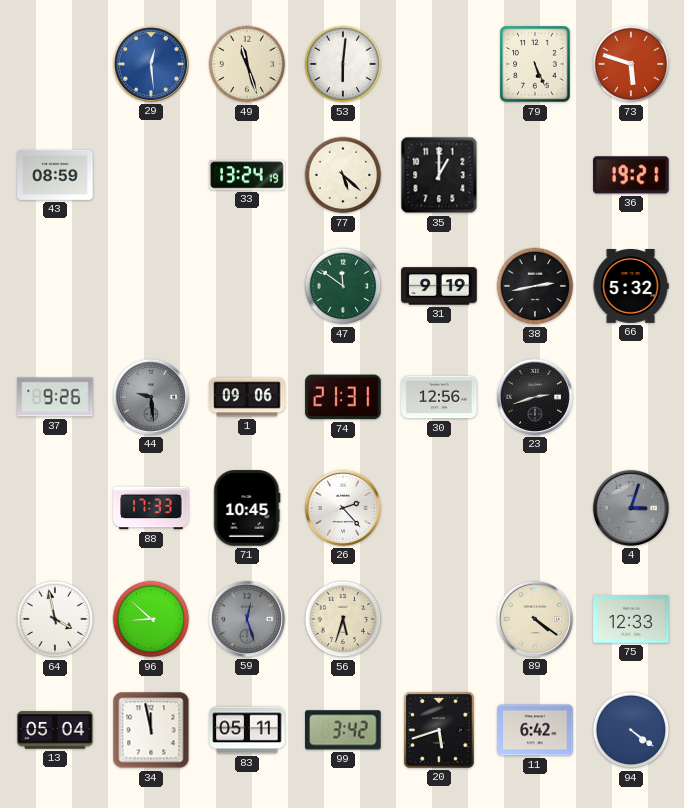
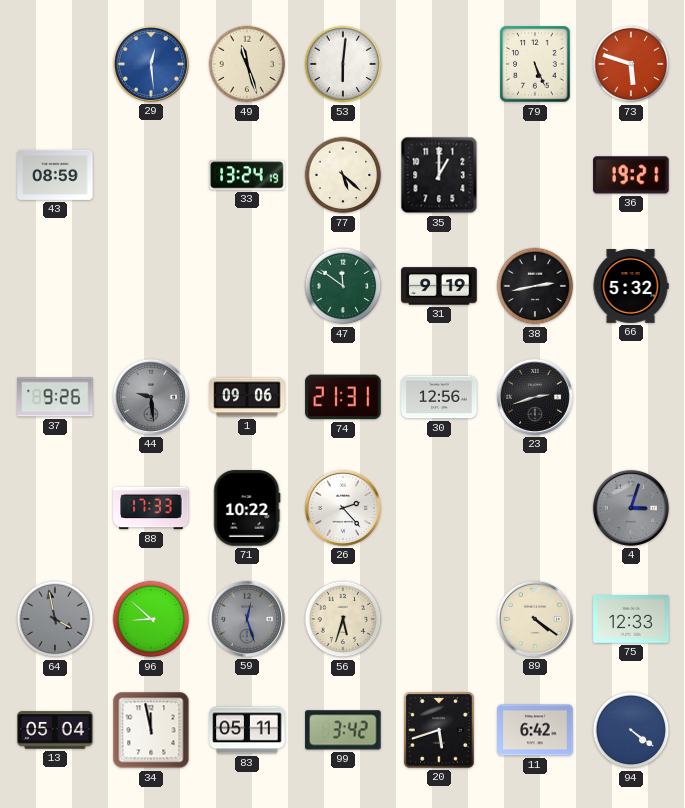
71: 10:45 -> 10:22
64 dial: white -> grey
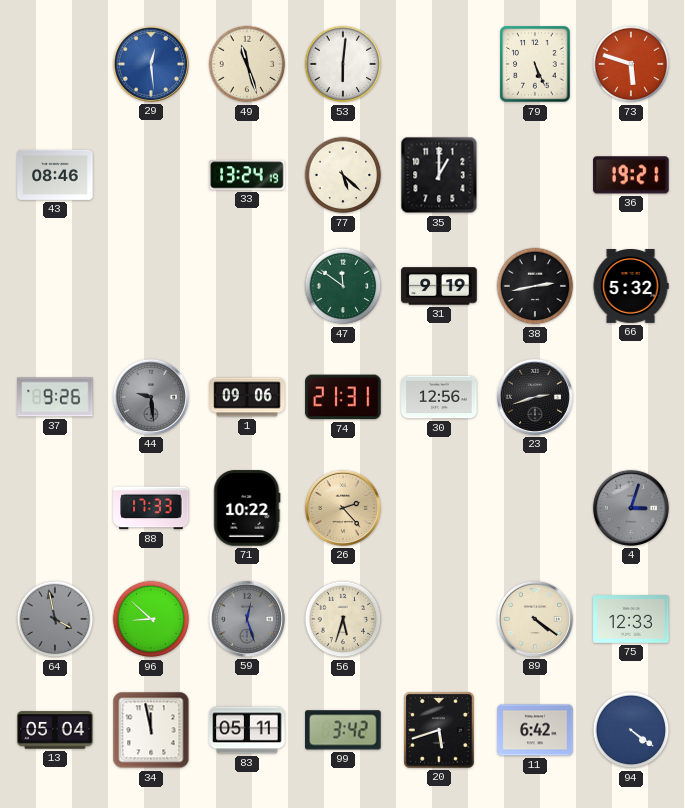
43: 08:59 -> 08:46
26 dial: white -> champagne
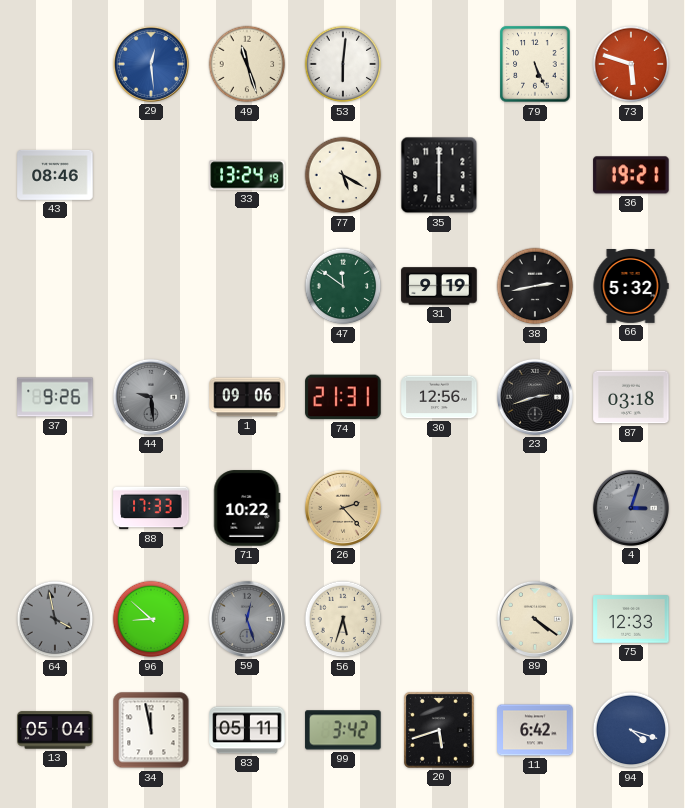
77: 5:22 -> 5:20
35: 1:00 -> 6:00
87: none -> 03:18
94: 4:21 -> 4:18
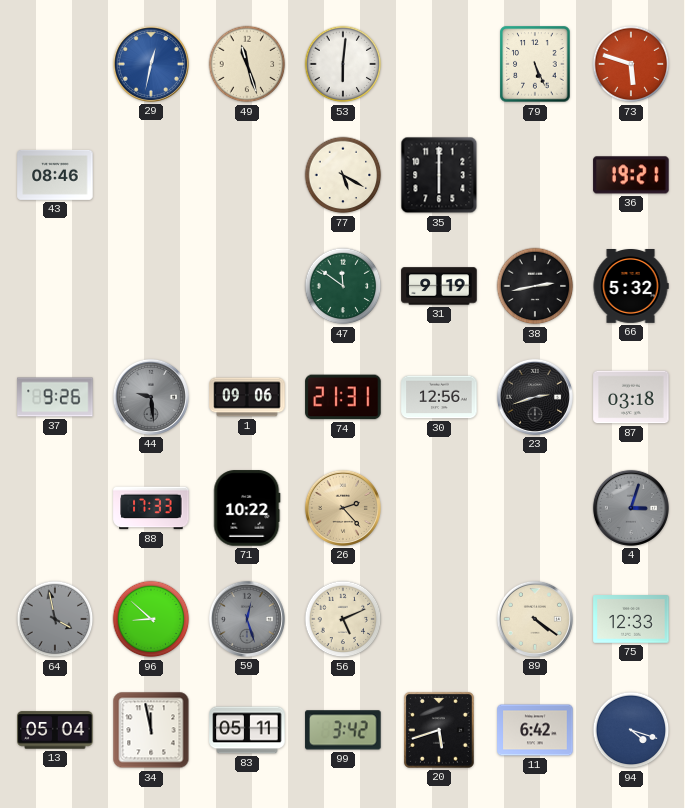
29: 12:29 -> 12:32
33: 13:24 -> none
56: 5:33 -> 5:11
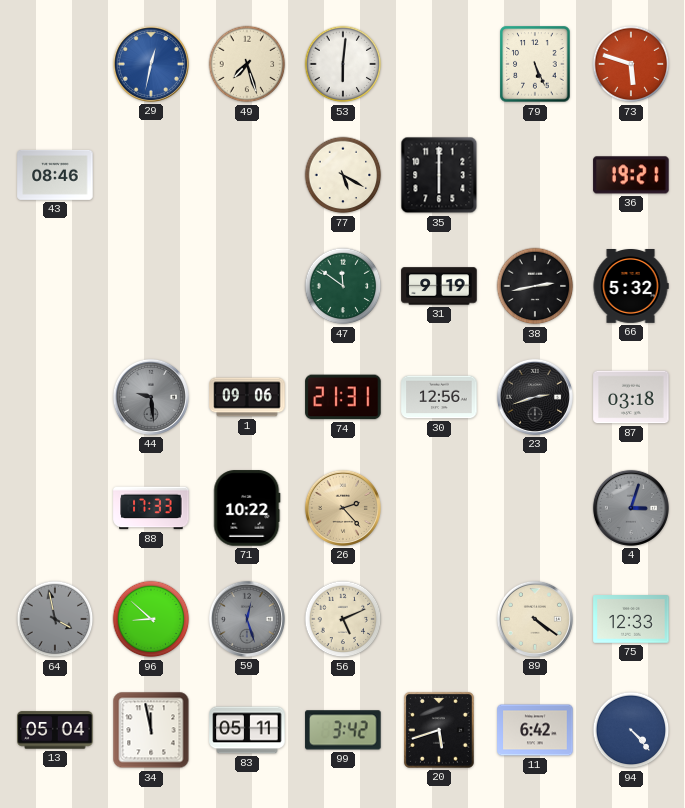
49: 11:27 -> 7:27
37: 9:26 -> none
94: 4:18 -> 4:23
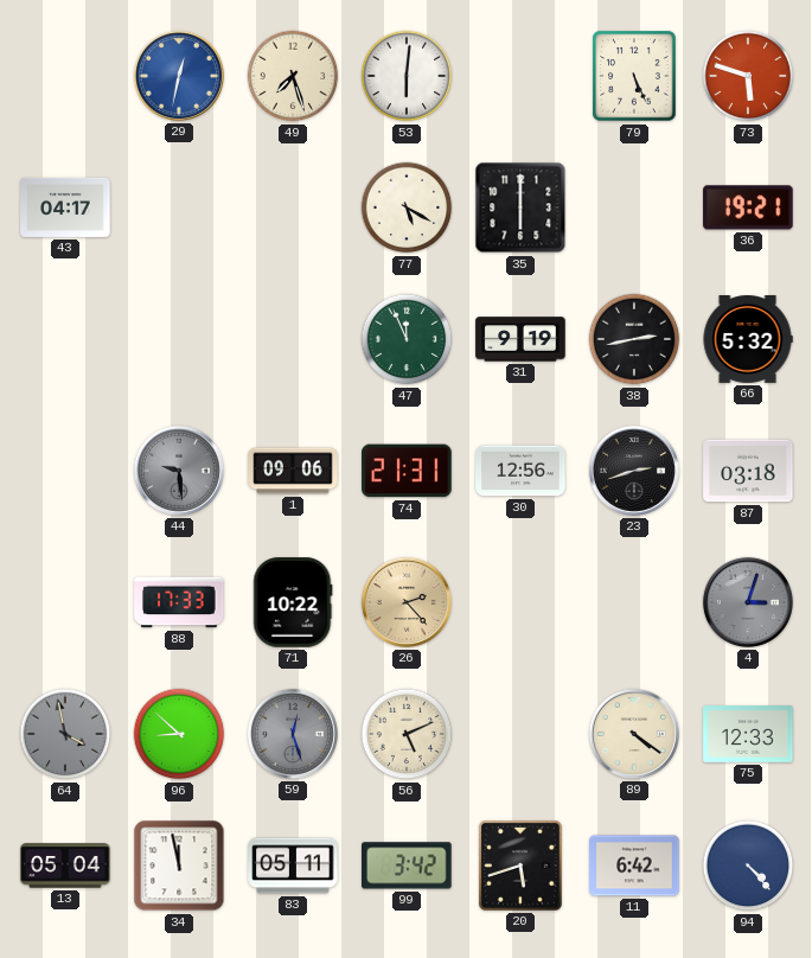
43: 08:46 -> 04:17
47: 11:51 -> 11:56
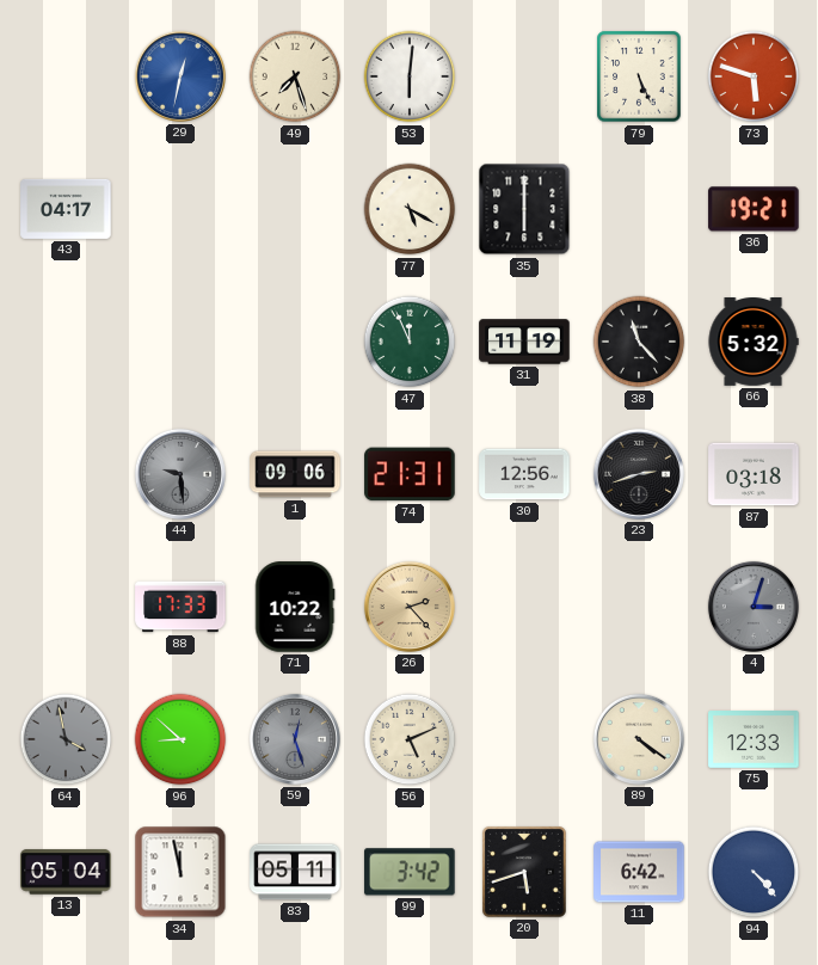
31: 9:19 -> 11:19
38: 2:43 -> 11:23
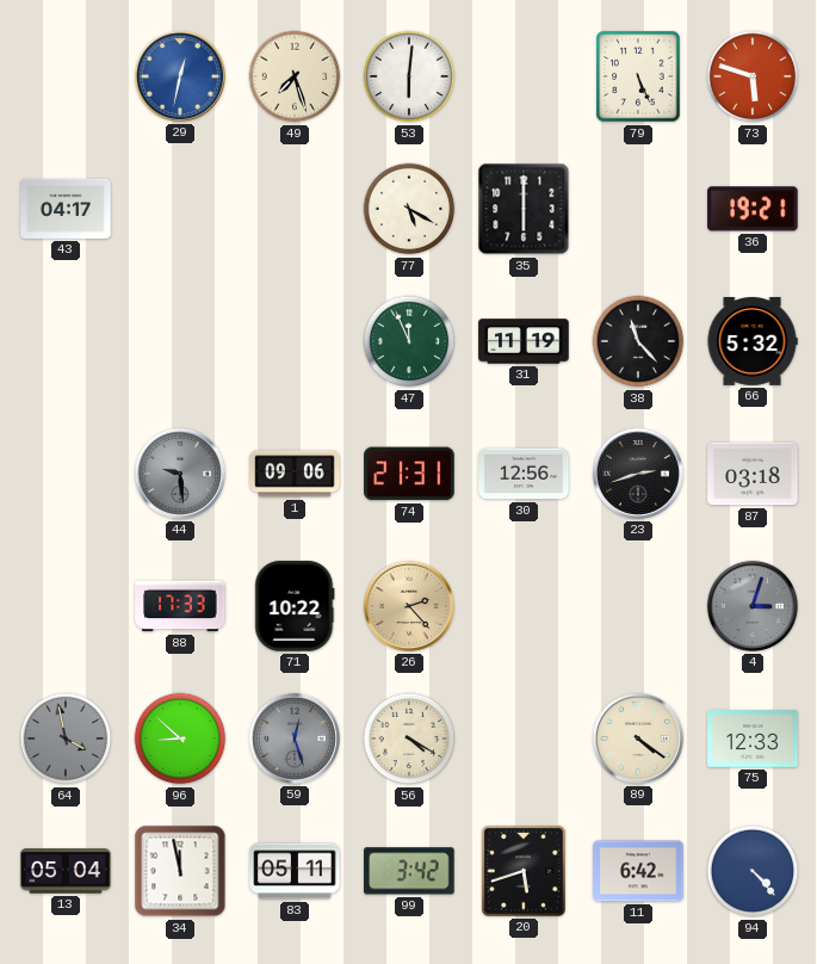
56: 5:11 -> 4:20
